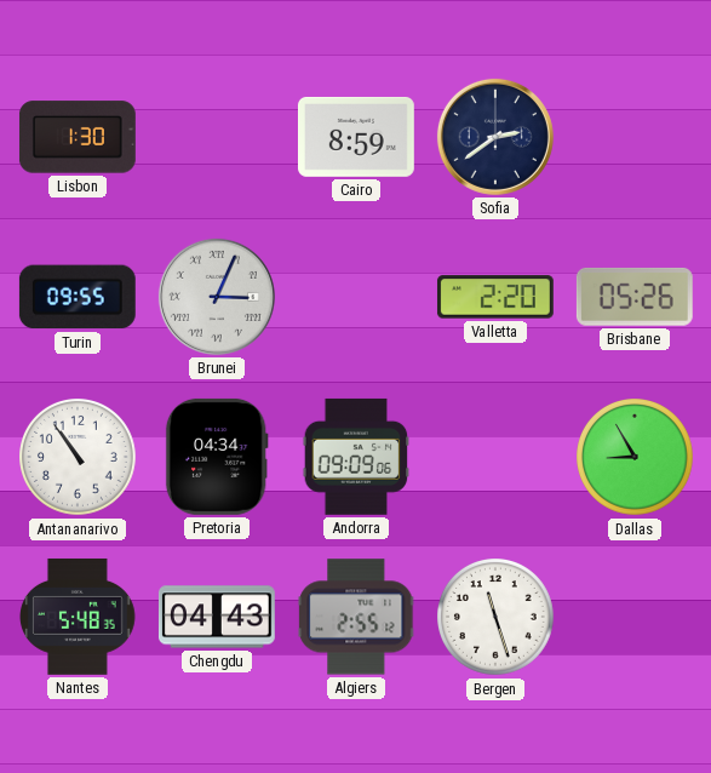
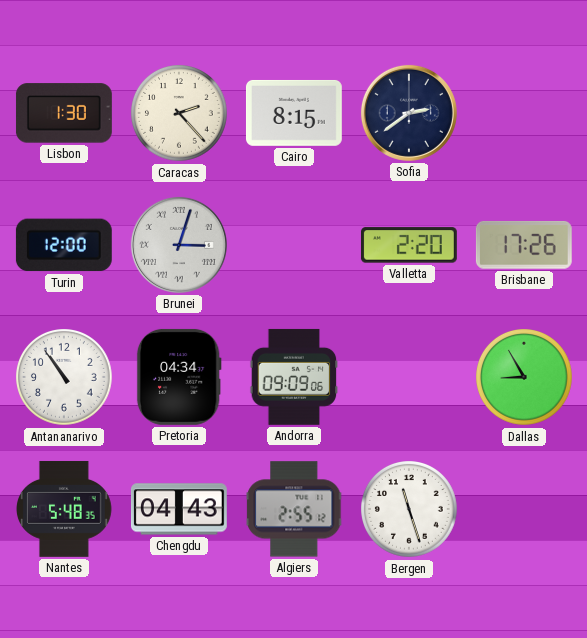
Caracas: none -> 2:23
Cairo: 8:59 -> 8:15
Turin: 09:55 -> 12:00
Brunei: 3:04 -> 3:03
Brisbane: 05:26 -> 17:26
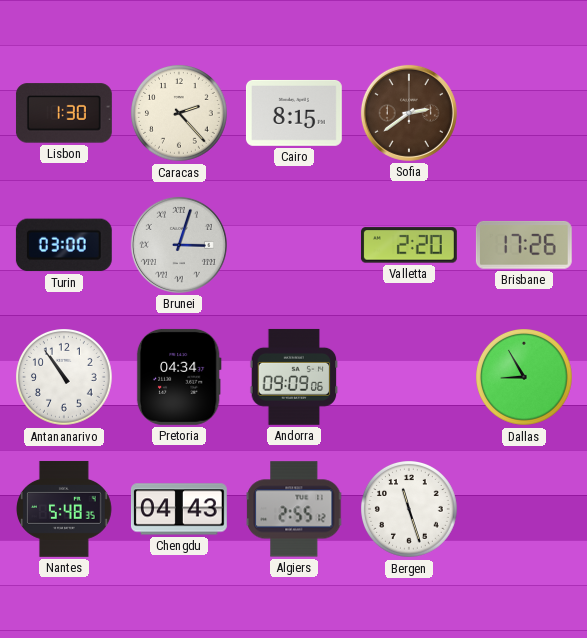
Sofia dial: navy -> brown
Turin: 12:00 -> 03:00
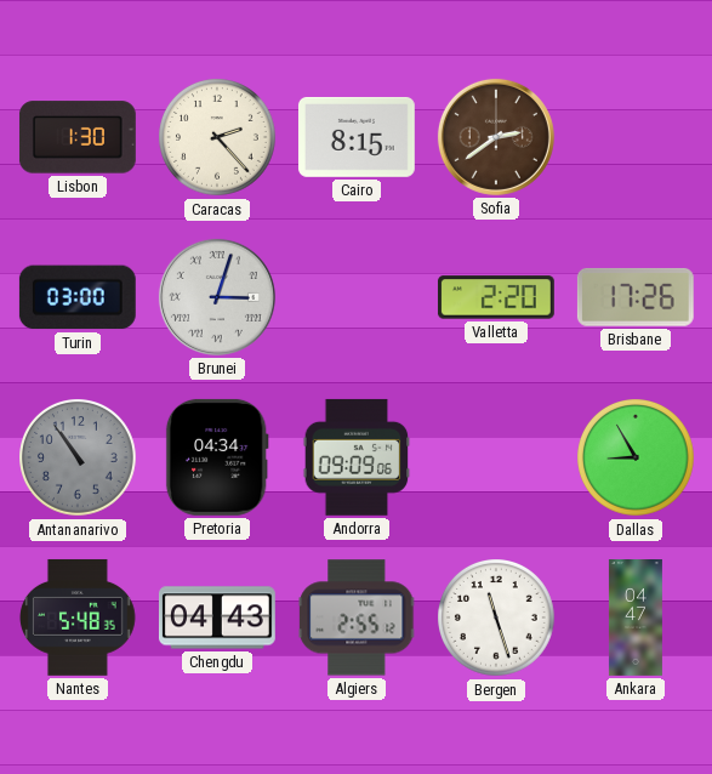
Antananarivo dial: white -> grey
Ankara: none -> 04:47
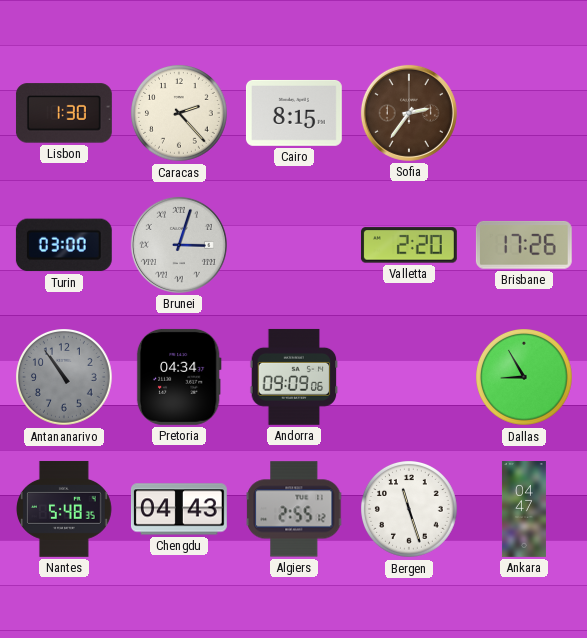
Sofia: 2:39 -> 2:36
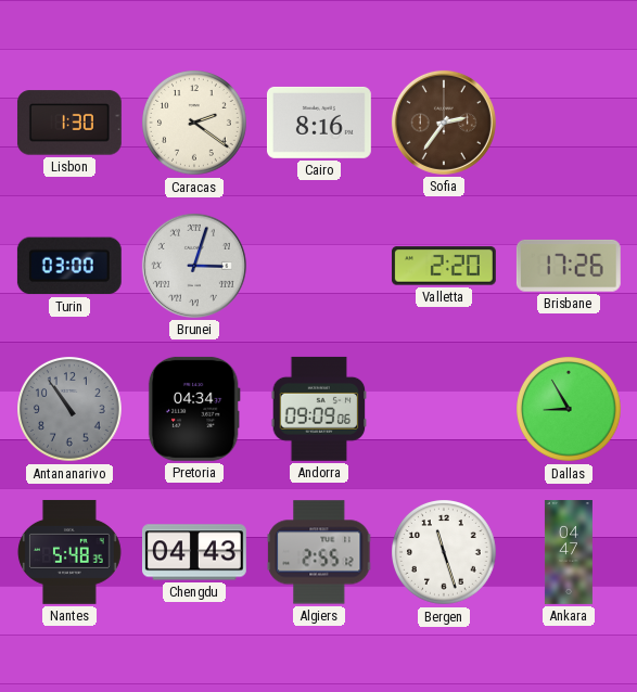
Caracas: 2:23 -> 2:21
Cairo: 8:15 -> 8:16
